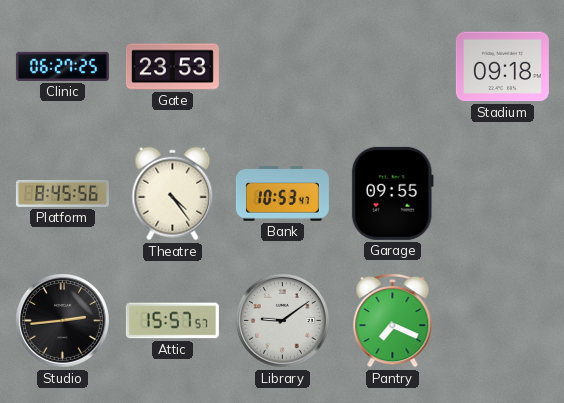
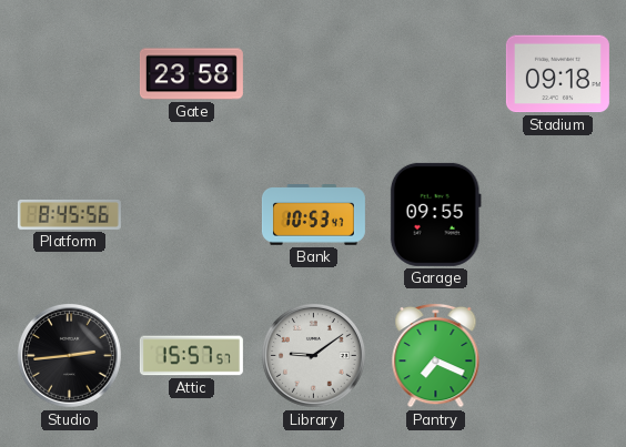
Clinic: 06:27 -> none
Gate: 23:53 -> 23:58
Theatre: 4:24 -> none
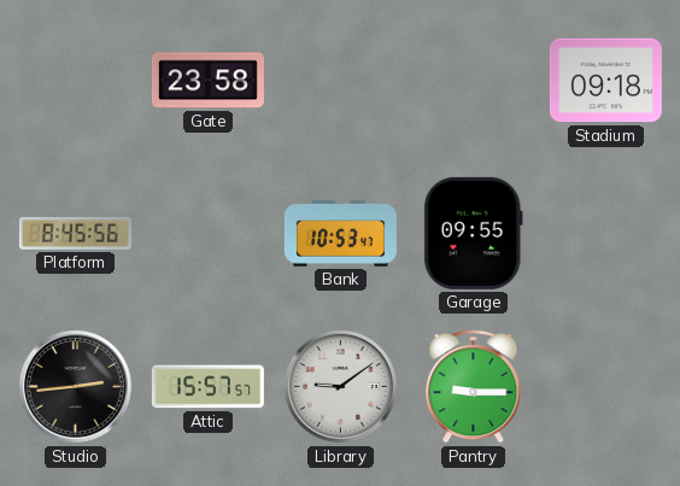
Pantry: 7:19 -> 9:15
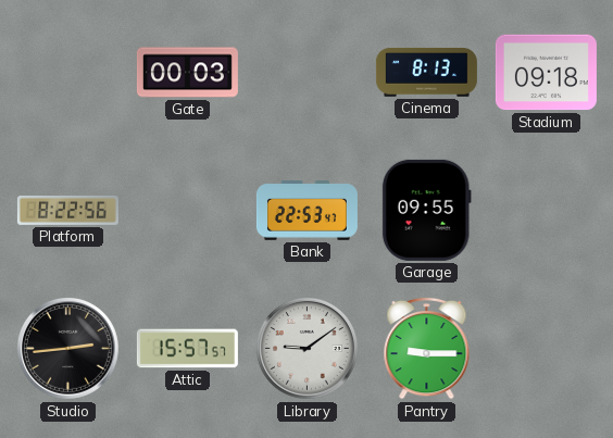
Gate: 23:58 -> 00:03
Cinema: none -> 8:13
Platform: 8:45 -> 8:22
Bank: 10:53 -> 22:53
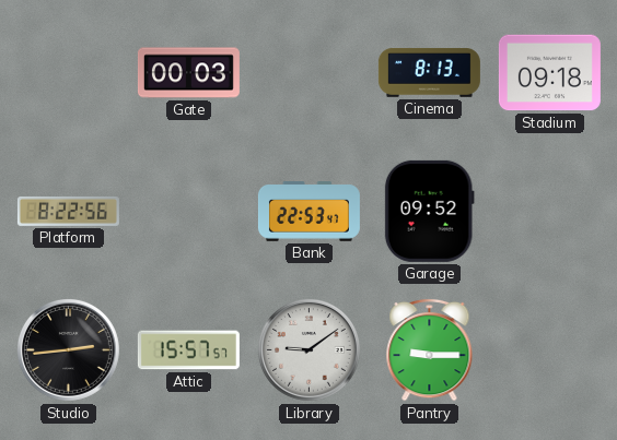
Garage: 09:55 -> 09:52
